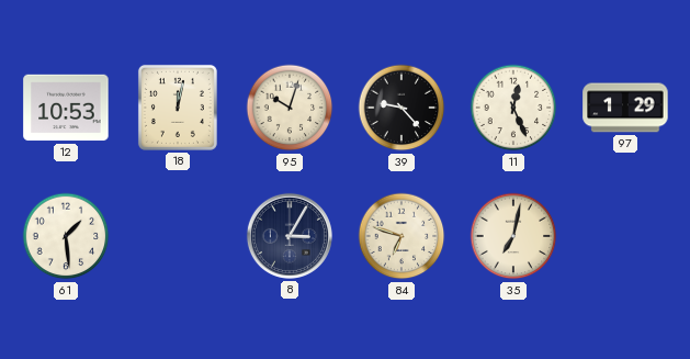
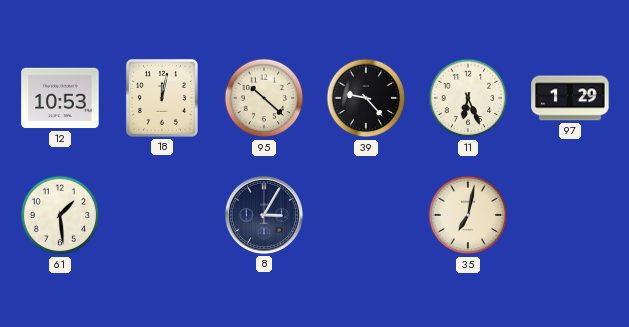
95: 10:03 -> 10:22
11: 12:26 -> 6:26
84: 6:48 -> none
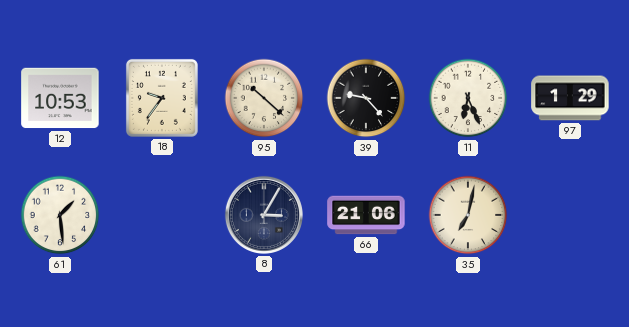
18: 12:02 -> 9:36
66: none -> 21:06
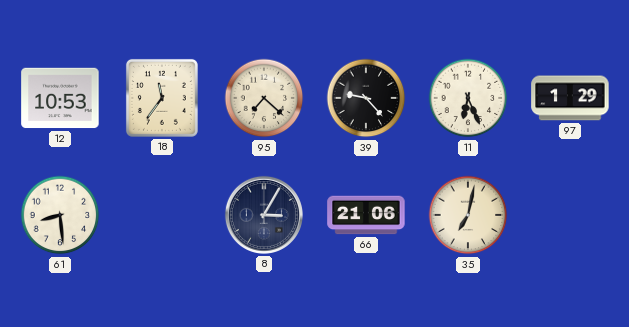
18: 9:36 -> 11:36
95: 10:22 -> 7:22
61: 1:29 -> 8:29
